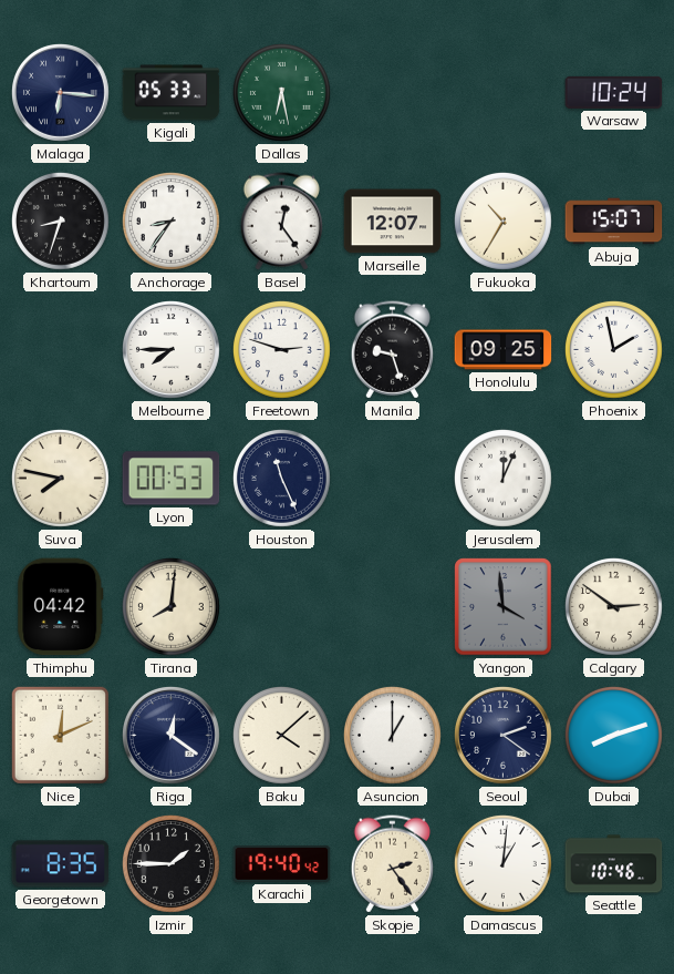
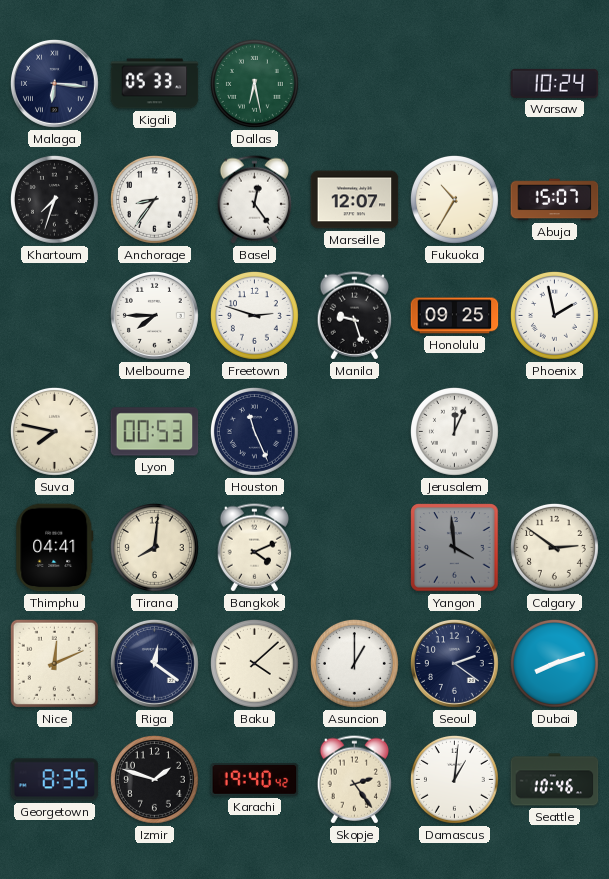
Khartoum: 8:33 -> 7:33
Thimphu: 04:42 -> 04:41
Bangkok: none -> 4:11
Izmir: 1:45 -> 1:48
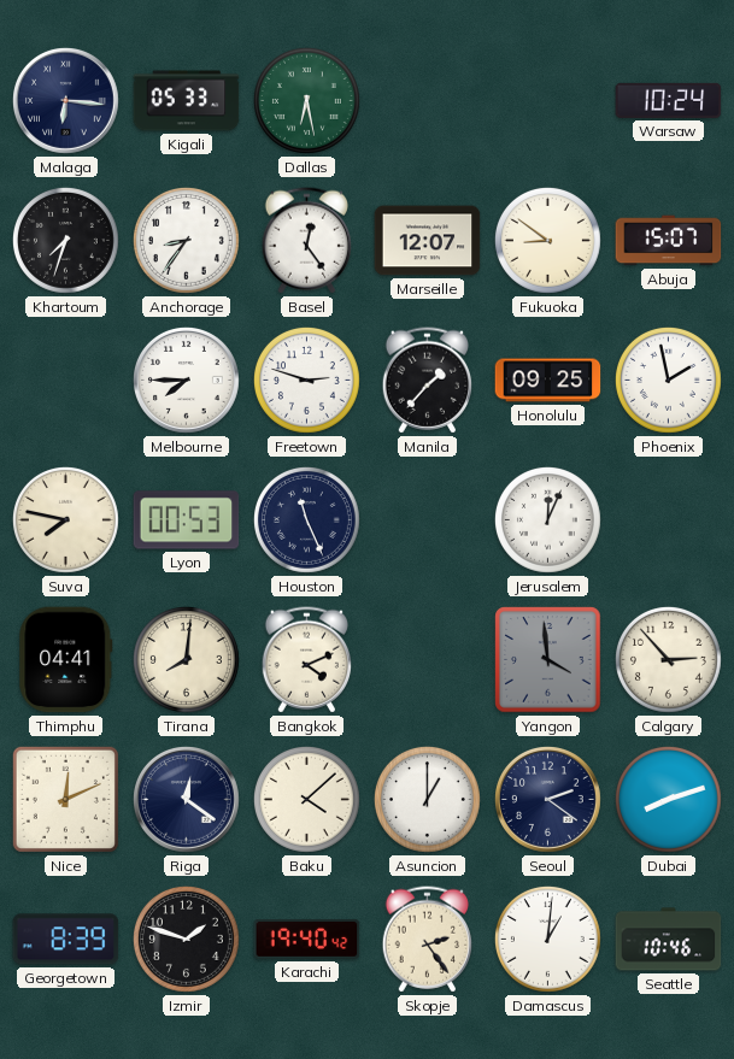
Fukuoka: 10:35 -> 8:51
Manila: 9:27 -> 1:37
Calgary: 2:51 -> 2:53
Georgetown: 8:35 -> 8:39
